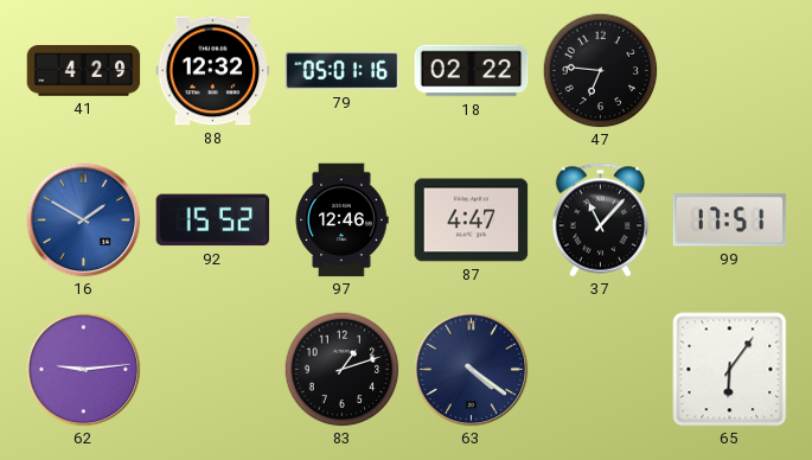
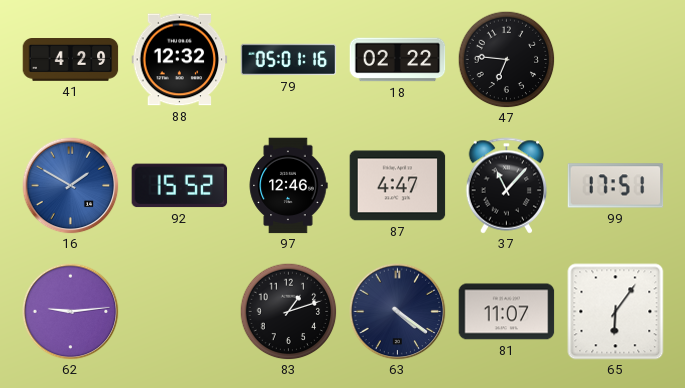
81: none -> 11:07
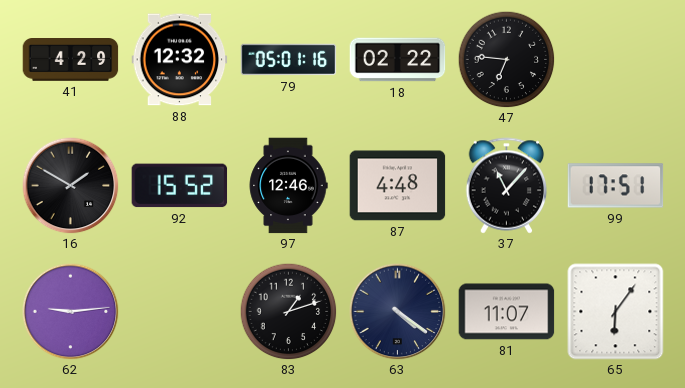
16 dial: blue -> black
87: 4:47 -> 4:48
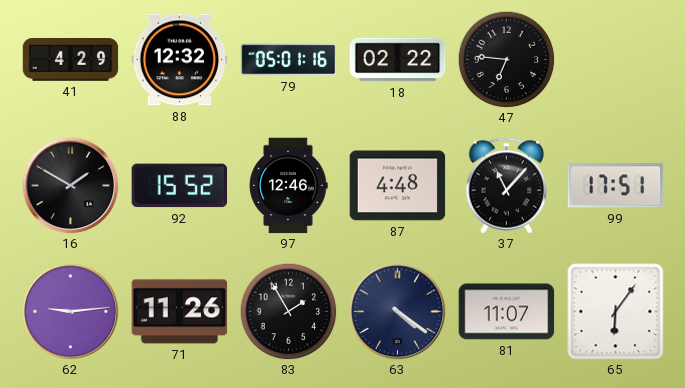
71: none -> 11:26
83: 1:12 -> 1:55
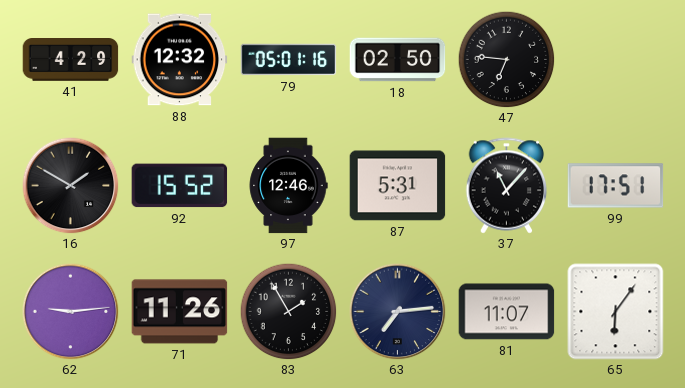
18: 02:22 -> 02:50
87: 4:48 -> 5:31
63: 4:21 -> 7:14
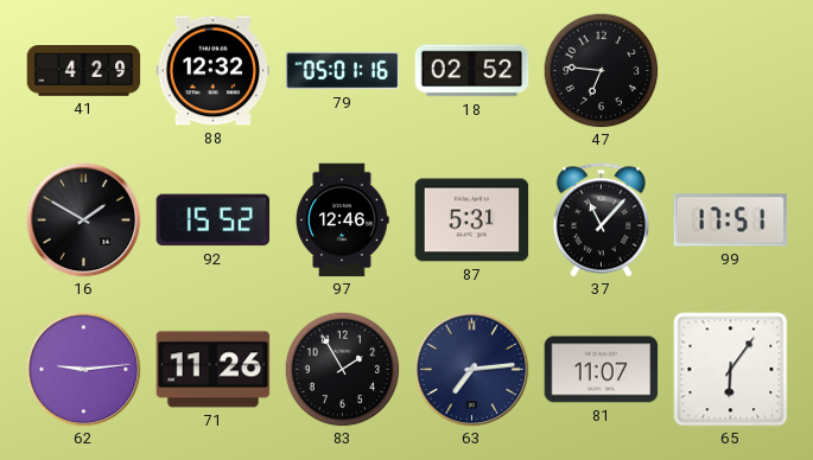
18: 02:50 -> 02:52
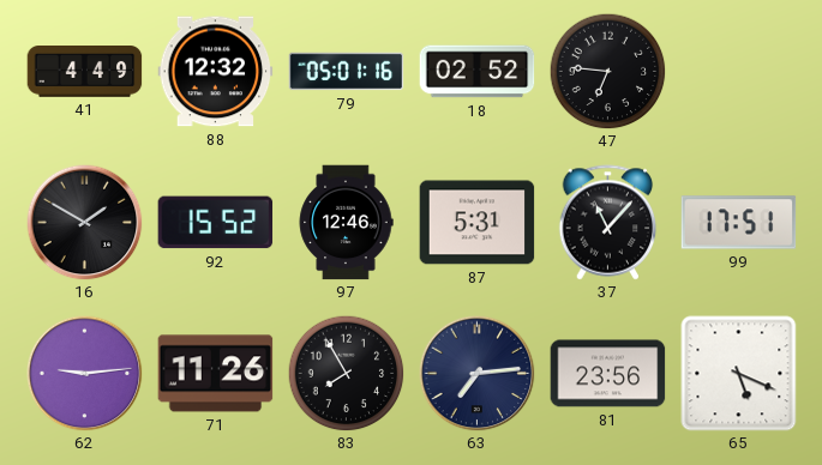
41: 4:29 -> 4:49
83: 1:55 -> 7:55
81: 11:07 -> 23:56
65: 6:06 -> 5:19
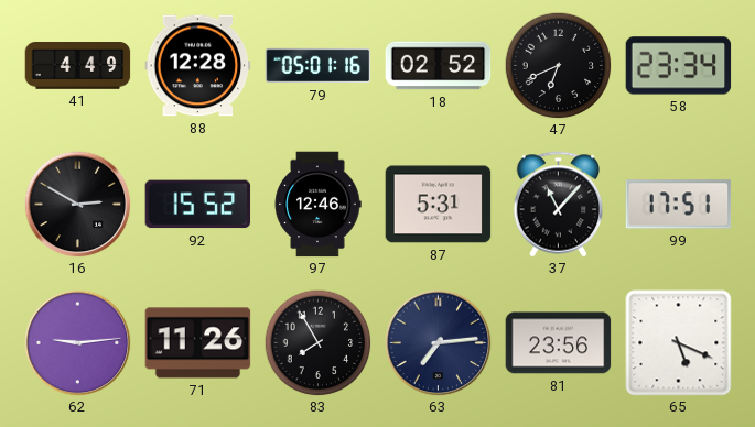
88: 12:32 -> 12:28
47: 6:46 -> 6:41
58: none -> 23:34
16: 1:50 -> 2:50
